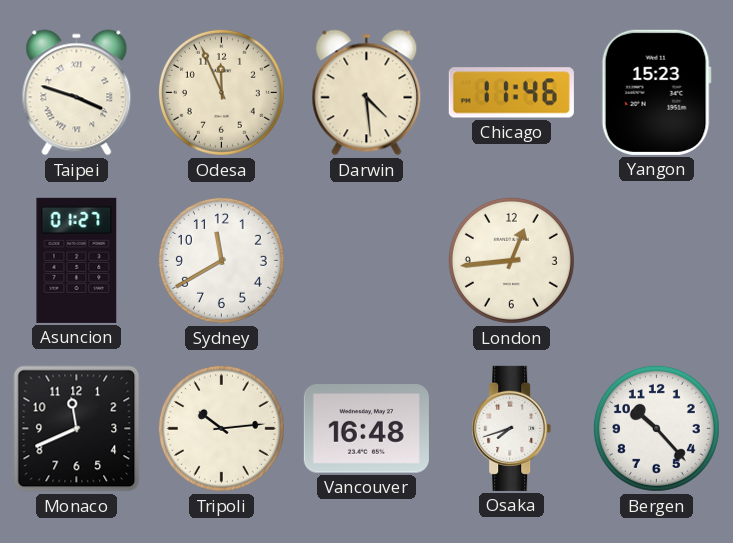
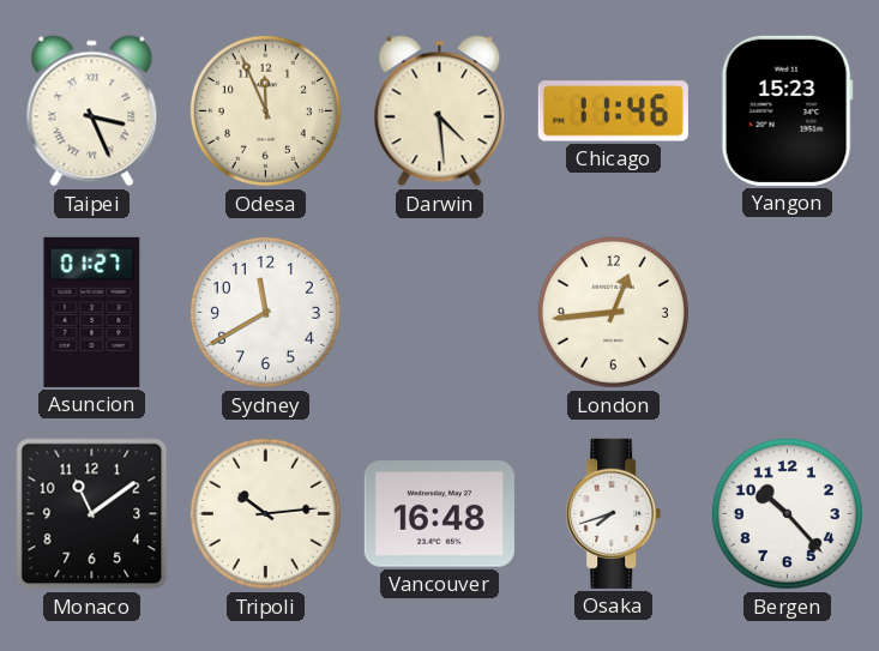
Taipei: 3:48 -> 3:26
Monaco: 11:41 -> 11:09
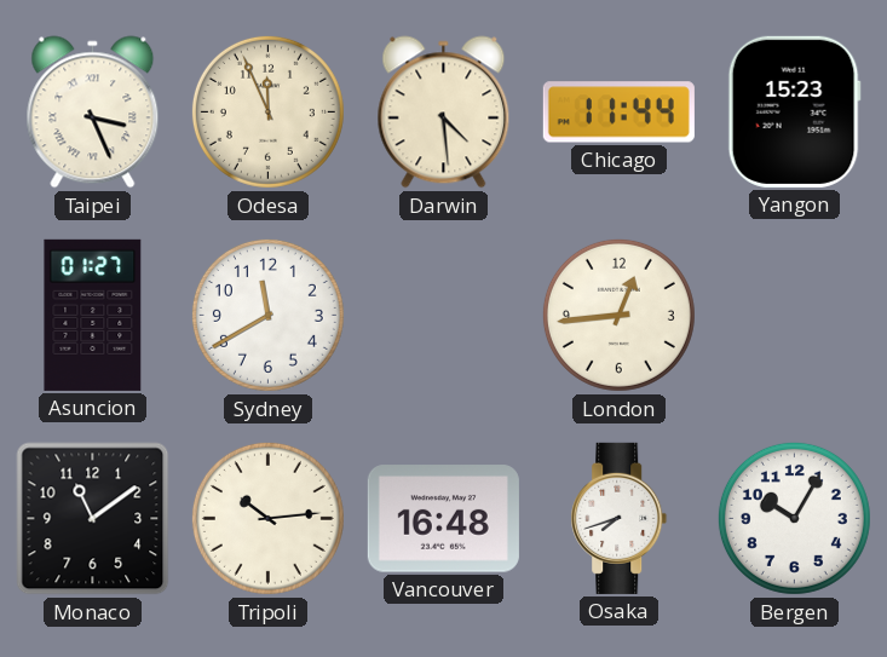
Chicago: 11:46 -> 11:44
Bergen: 10:23 -> 10:05
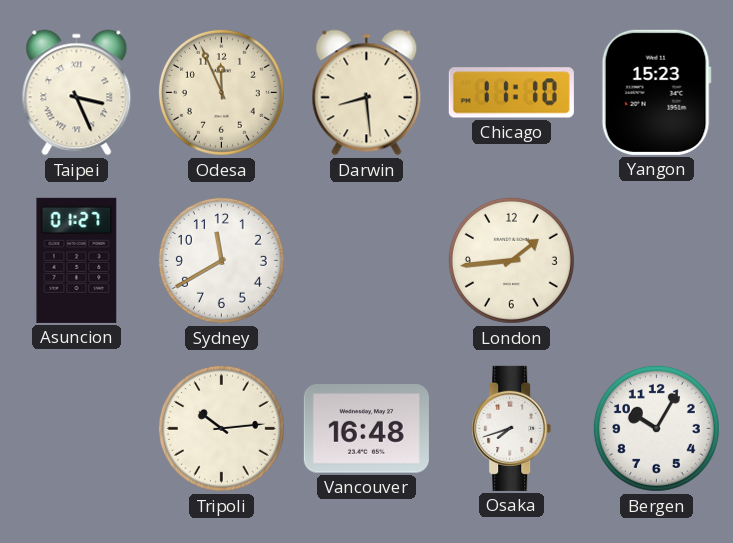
Darwin: 4:29 -> 8:29
Chicago: 11:44 -> 11:10
London: 12:44 -> 1:44
Monaco: 11:09 -> none
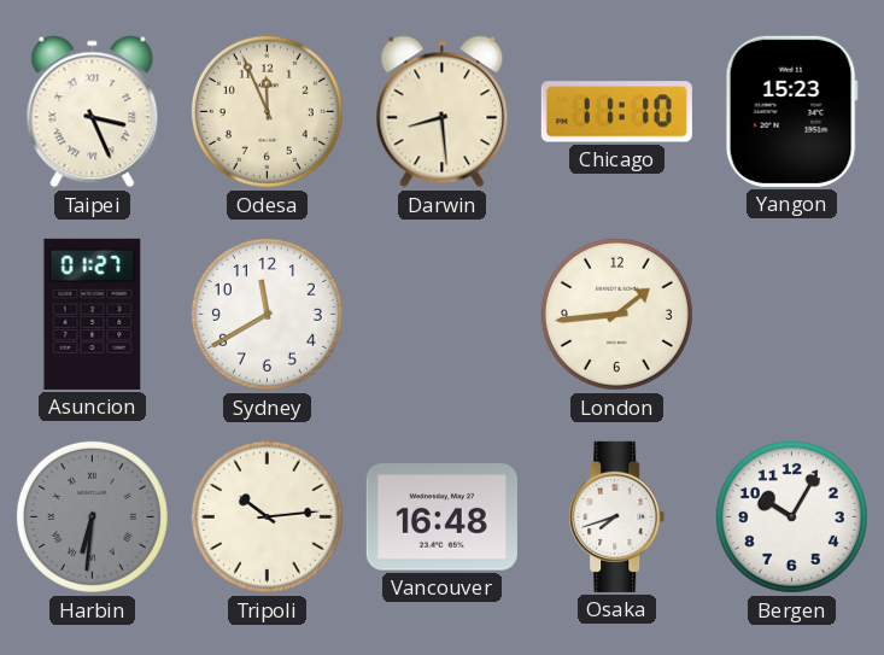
Harbin: none -> 6:31
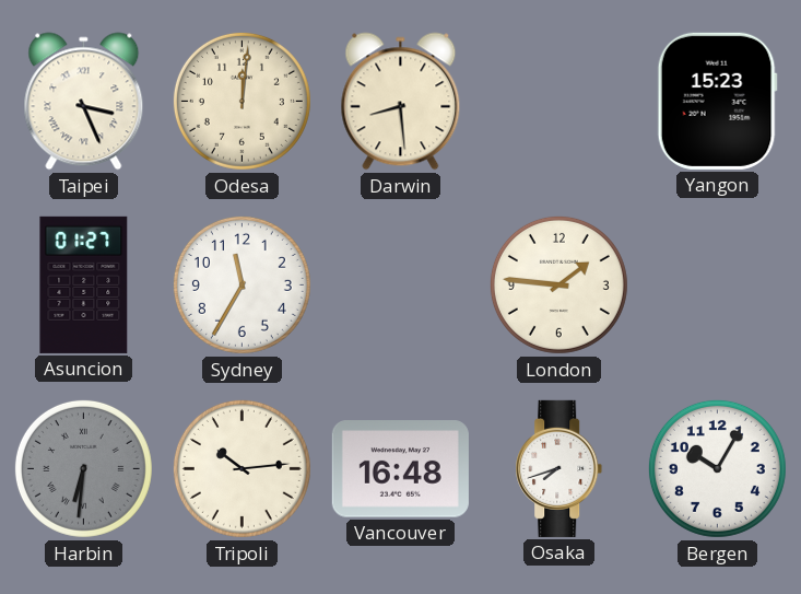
Odesa: 11:56 -> 12:01
Chicago: 11:10 -> none
Sydney: 11:40 -> 11:35
London: 1:44 -> 1:46
